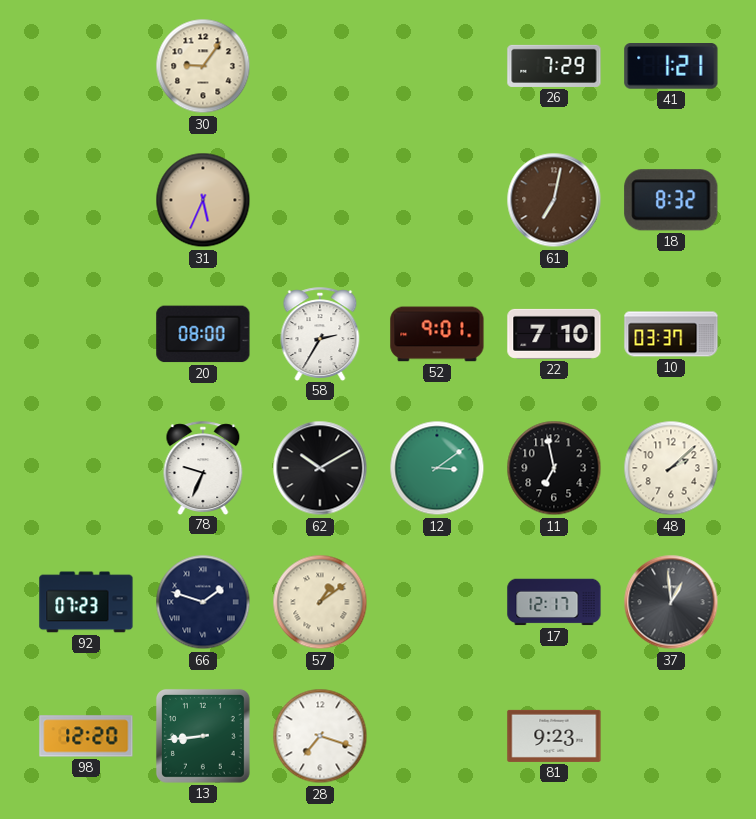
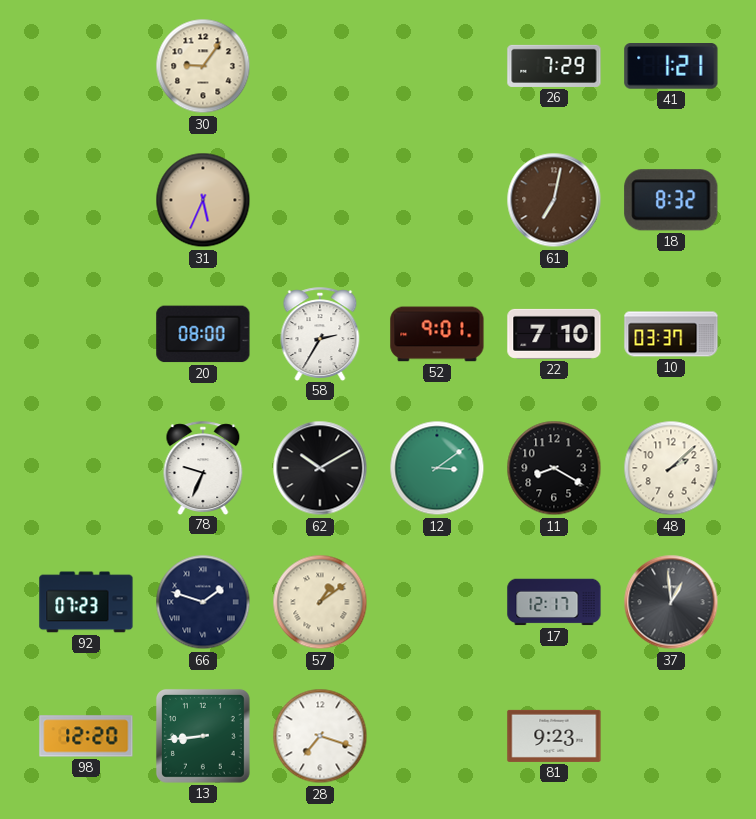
11: 6:58 -> 8:20
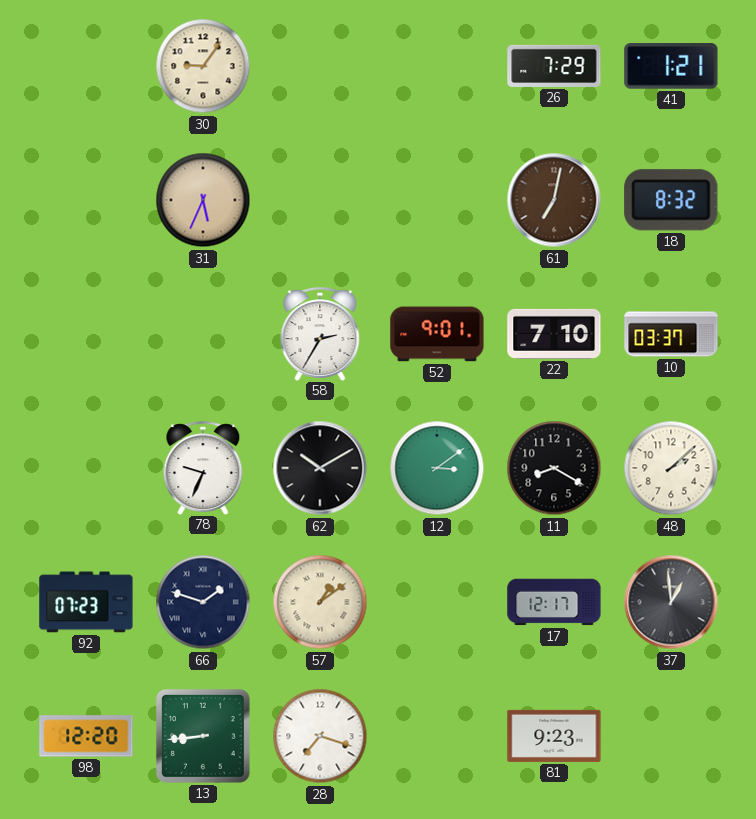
20: 08:00 -> none
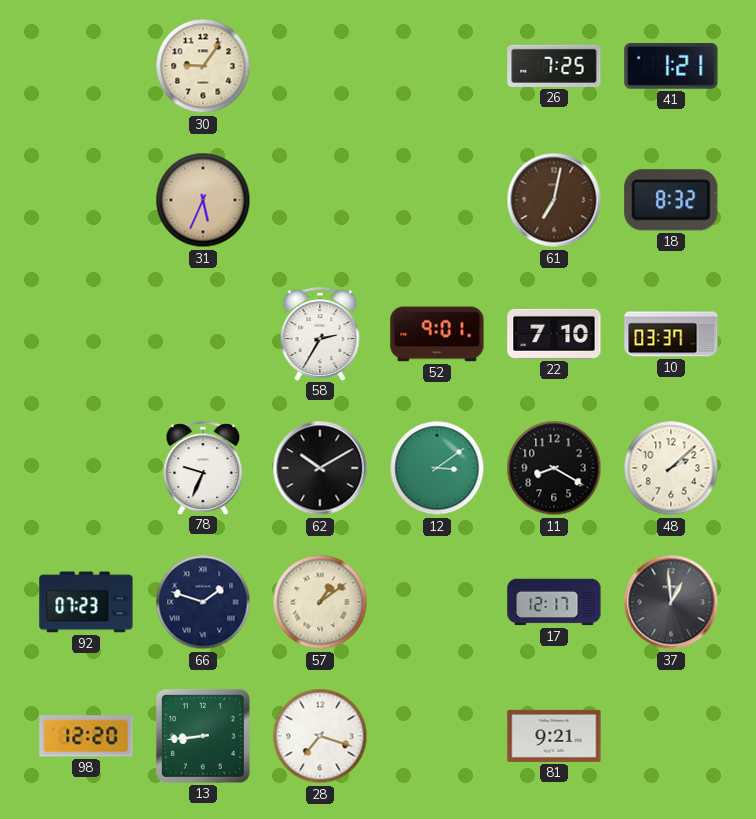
26: 7:29 -> 7:25
81: 9:23 -> 9:21
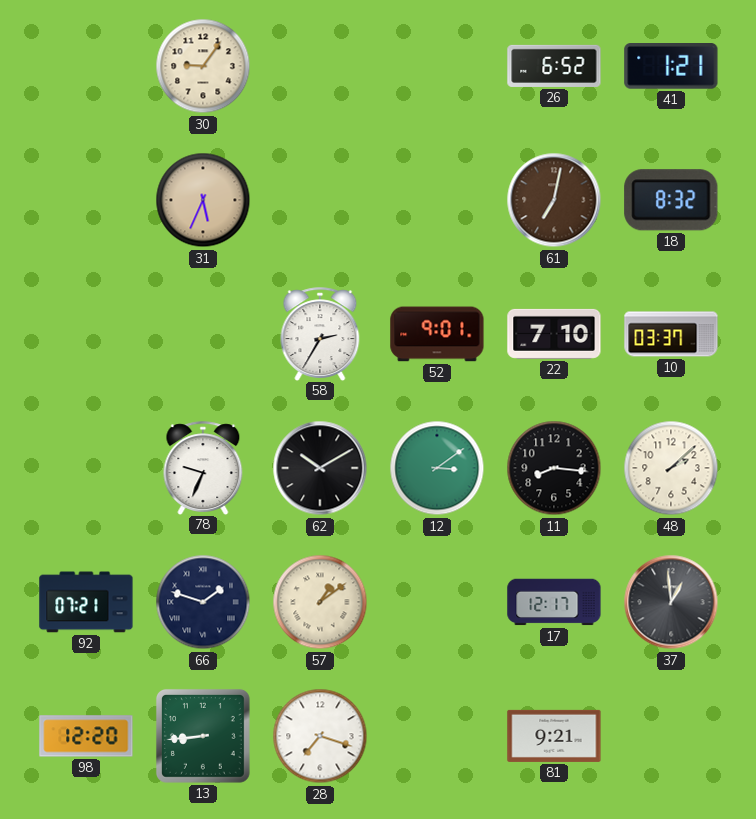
26: 7:25 -> 6:52
11: 8:20 -> 8:16
92: 07:23 -> 07:21
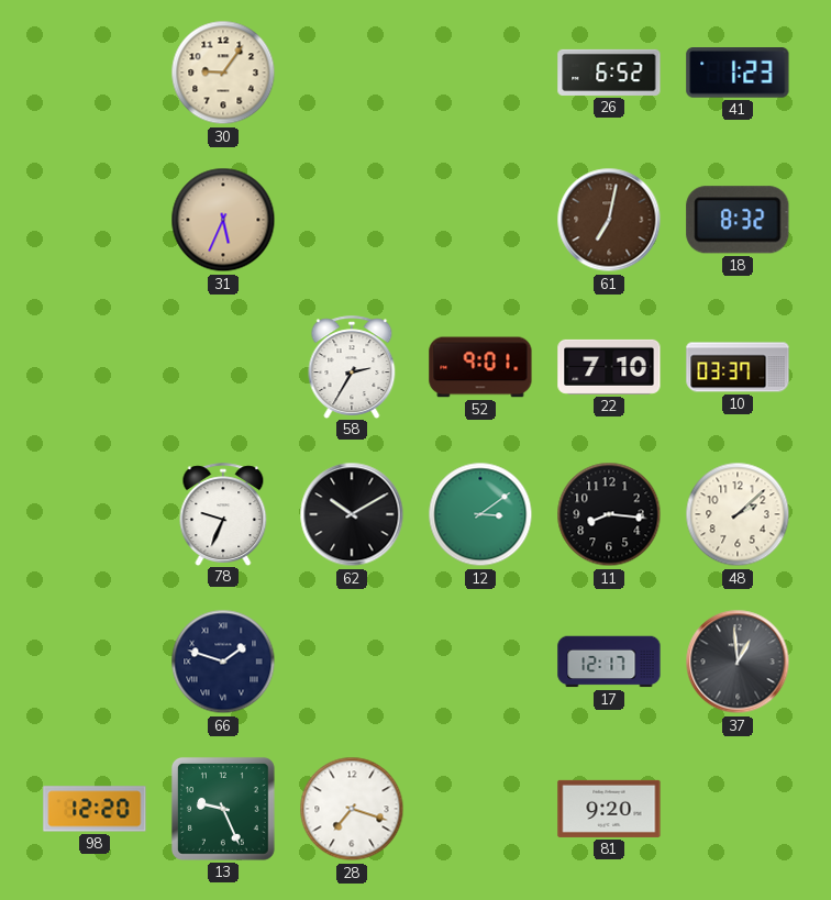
41: 1:21 -> 1:23
92: 07:21 -> none
57: 1:09 -> none
13: 8:44 -> 9:26
81: 9:21 -> 9:20
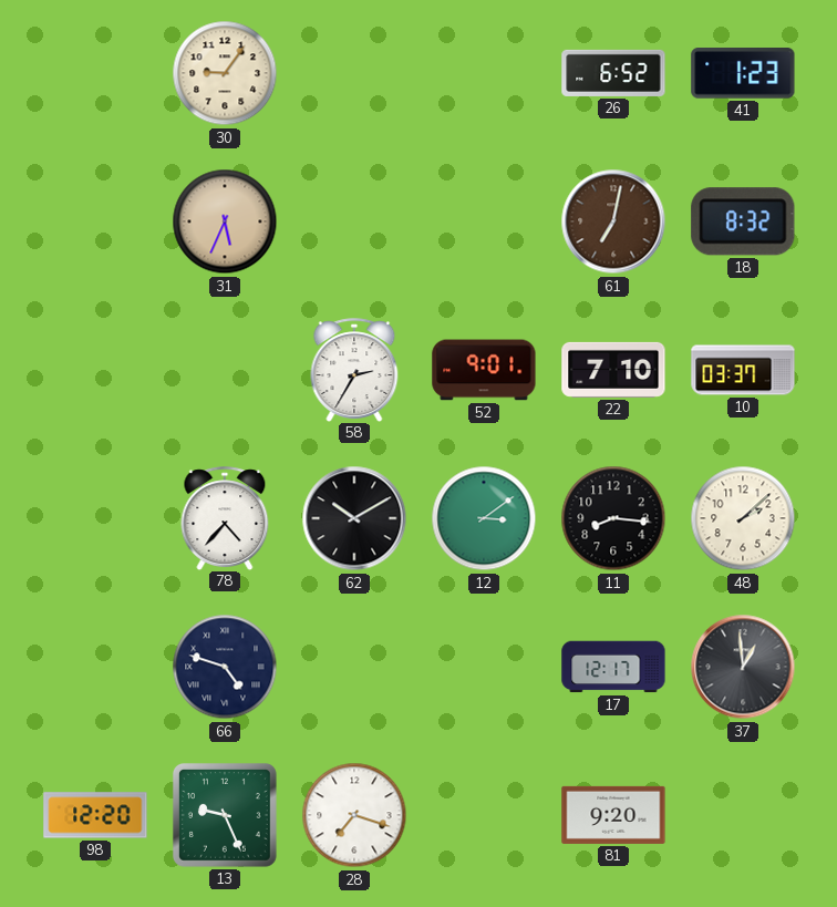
78: 9:34 -> 4:37
66: 1:48 -> 4:48
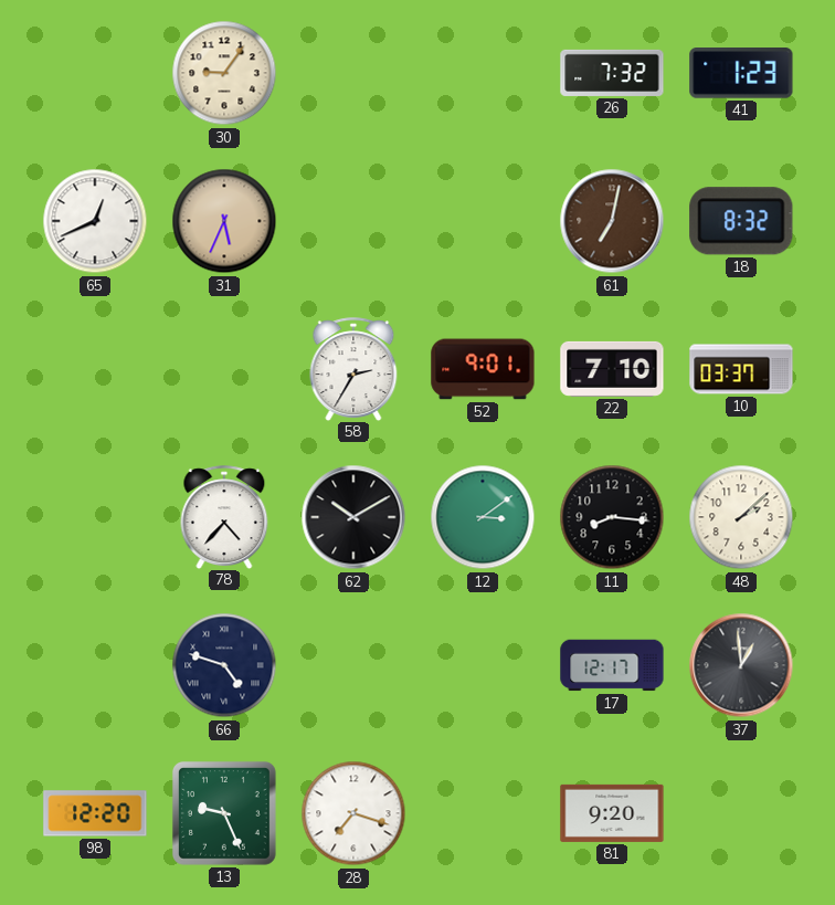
26: 6:52 -> 7:32
65: none -> 12:41
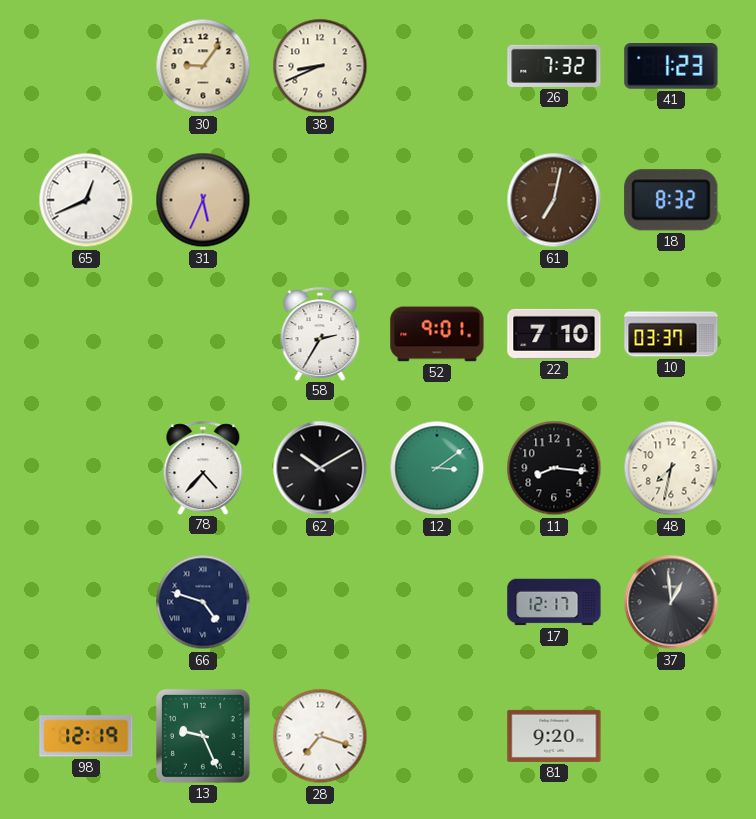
38: none -> 8:41
48: 2:08 -> 7:32
98: 12:20 -> 12:19
